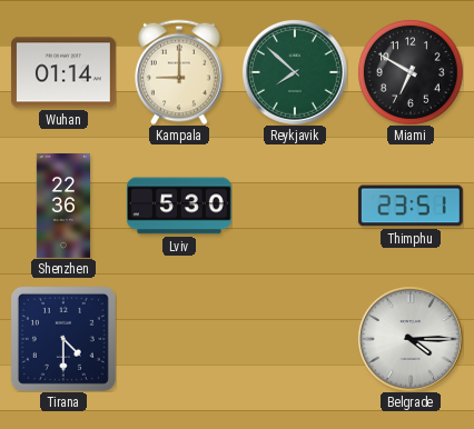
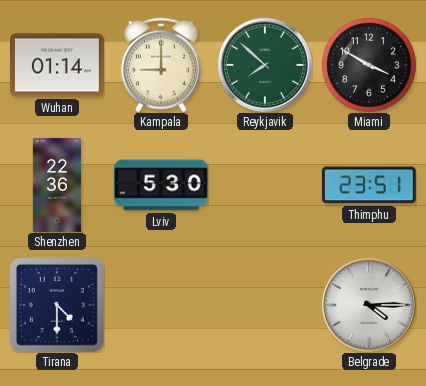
Miami: 6:50 -> 3:50
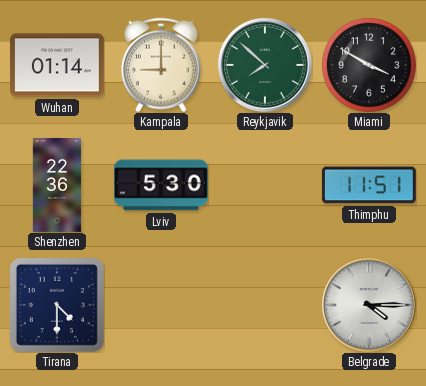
Thimphu: 23:51 -> 11:51
